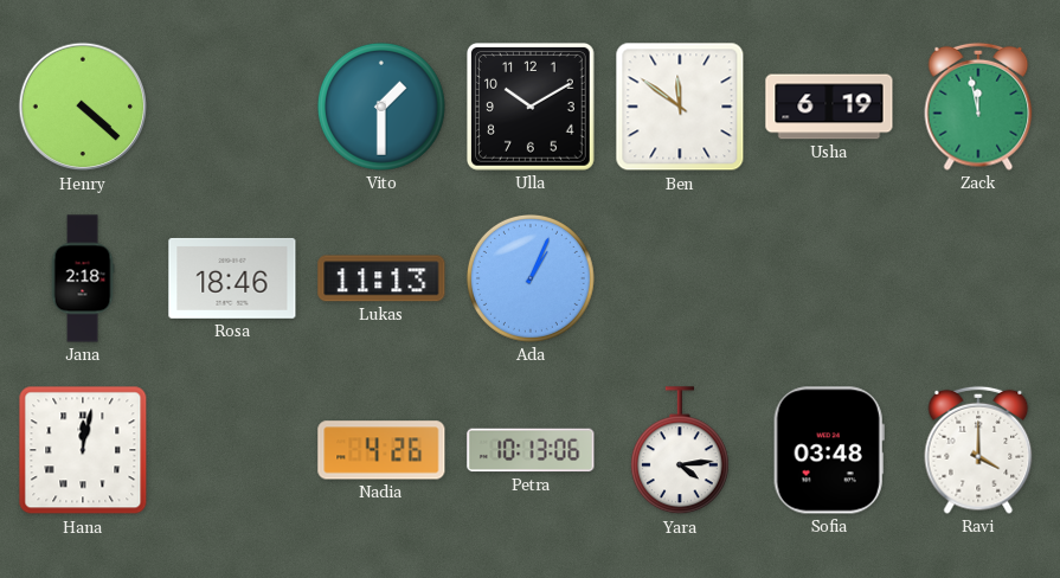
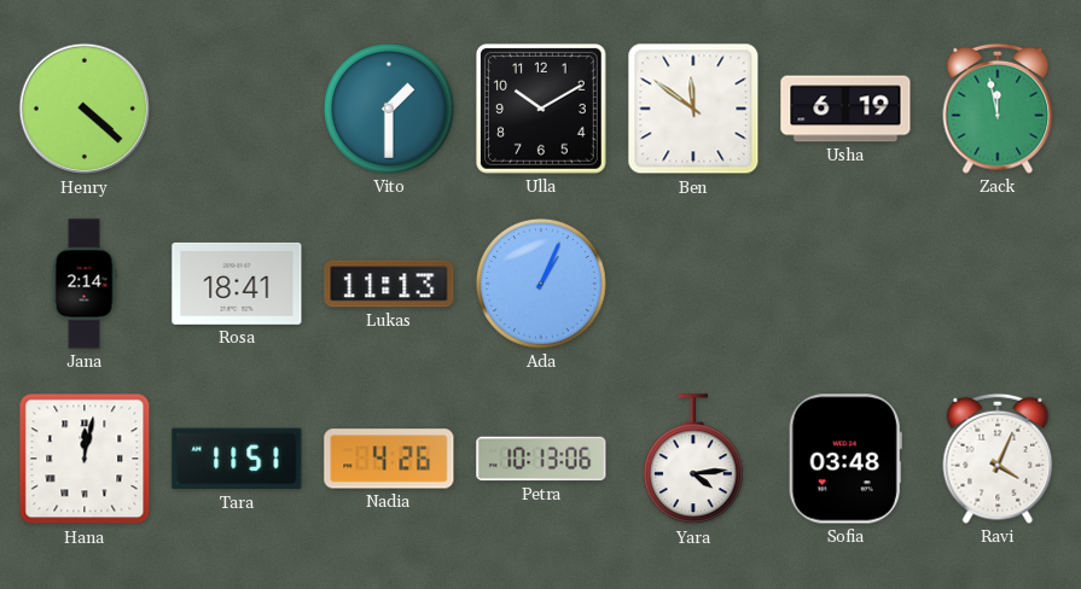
Jana: 2:18 -> 2:14
Rosa: 18:46 -> 18:41
Tara: none -> 11:51
Ravi: 4:00 -> 4:04
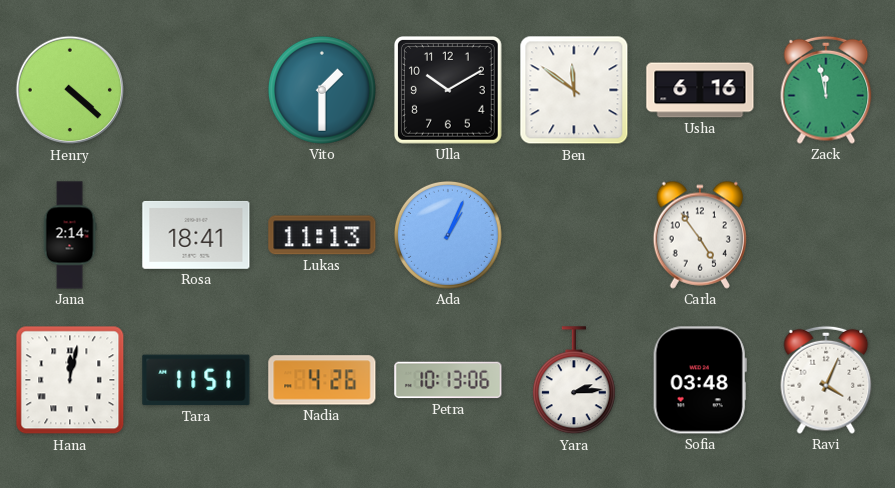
Usha: 6:19 -> 6:16
Carla: none -> 4:54
Yara: 4:14 -> 2:14
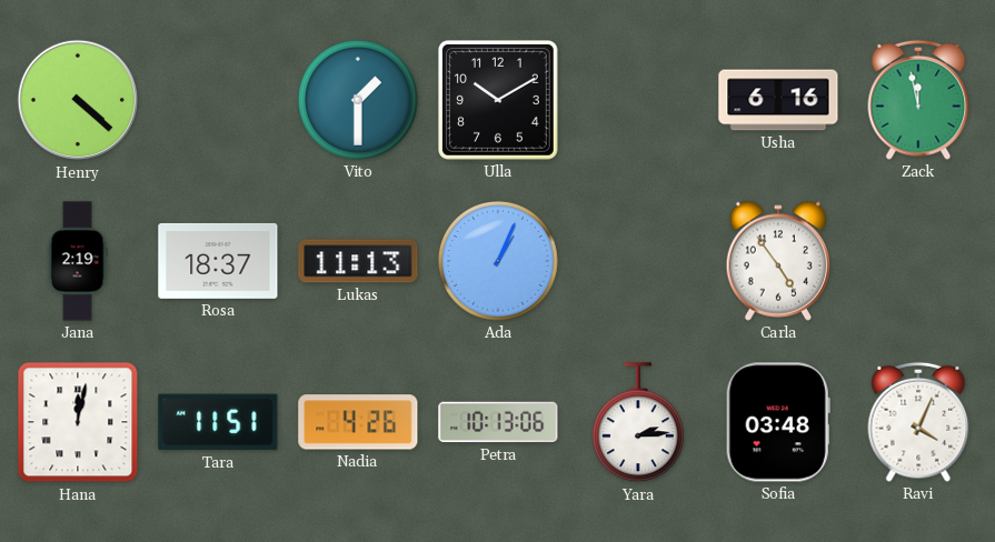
Ben: 11:51 -> none
Jana: 2:14 -> 2:19
Rosa: 18:41 -> 18:37
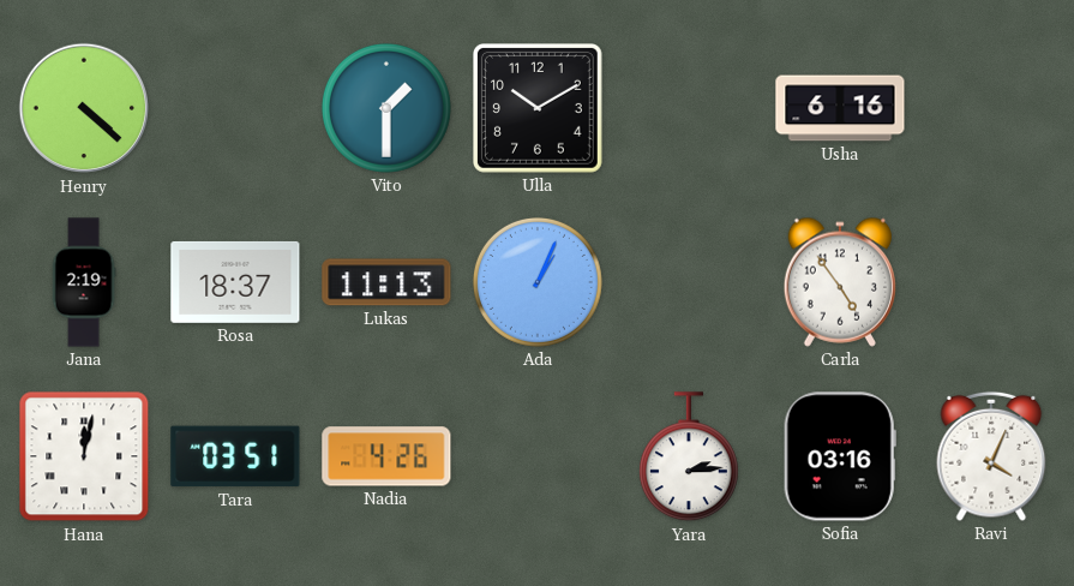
Zack: 11:58 -> none
Tara: 11:51 -> 03:51
Petra: 10:13 -> none
Sofia: 03:48 -> 03:16
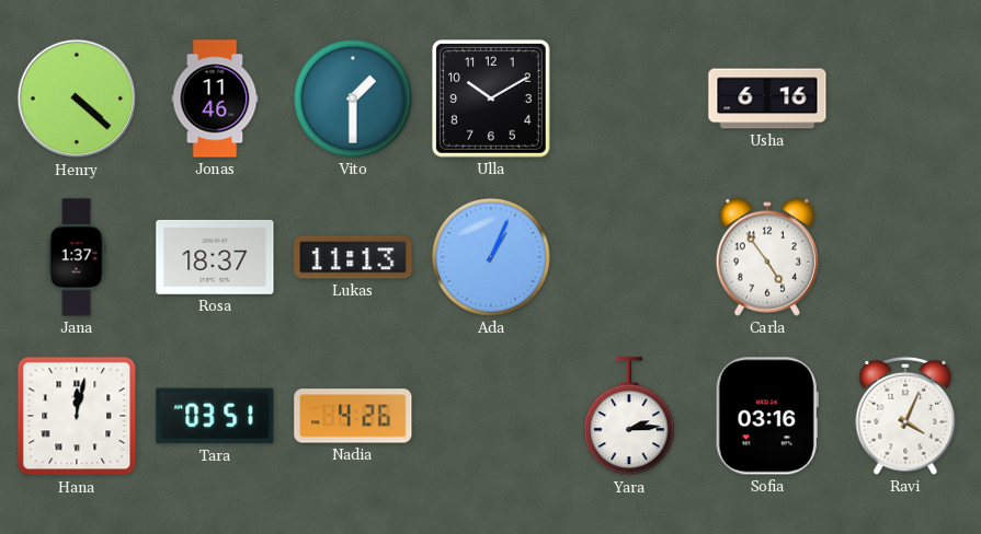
Jonas: none -> 11:46
Jana: 2:19 -> 1:37
